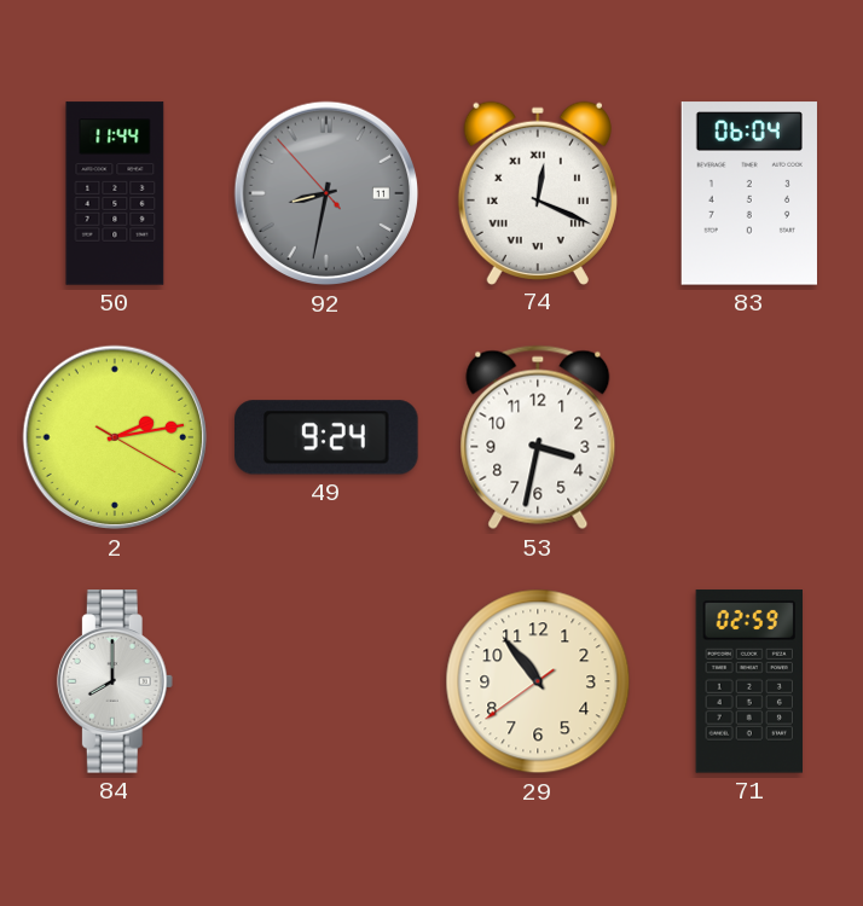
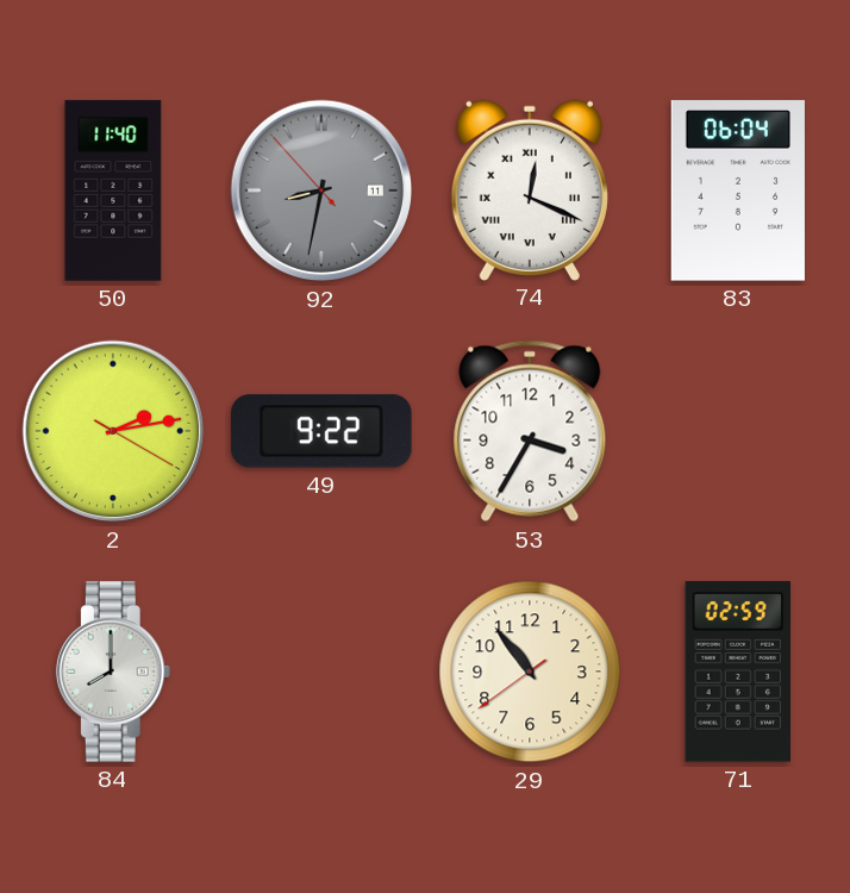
50: 11:44 -> 11:40
49: 9:24 -> 9:22
53: 3:32 -> 3:35
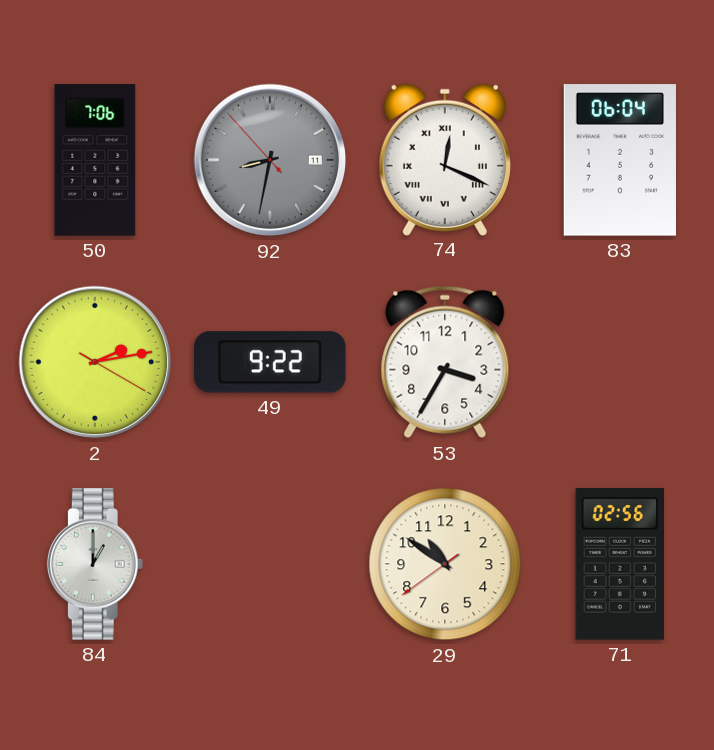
50: 11:40 -> 7:06
84: 8:00 -> 1:00
29: 10:53 -> 10:50
71: 02:59 -> 02:56
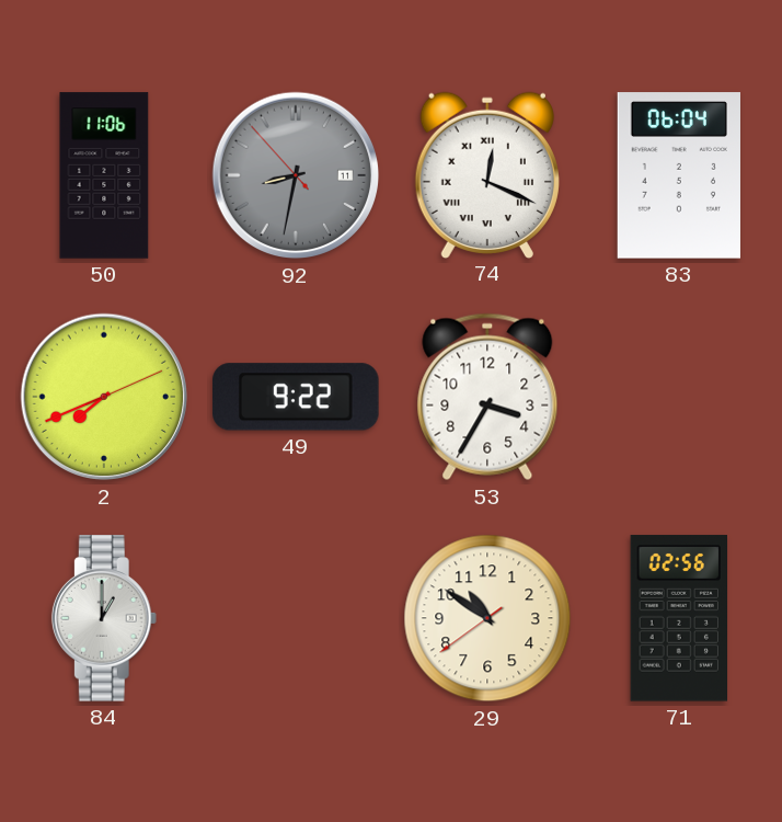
50: 7:06 -> 11:06
2: 2:13 -> 7:41
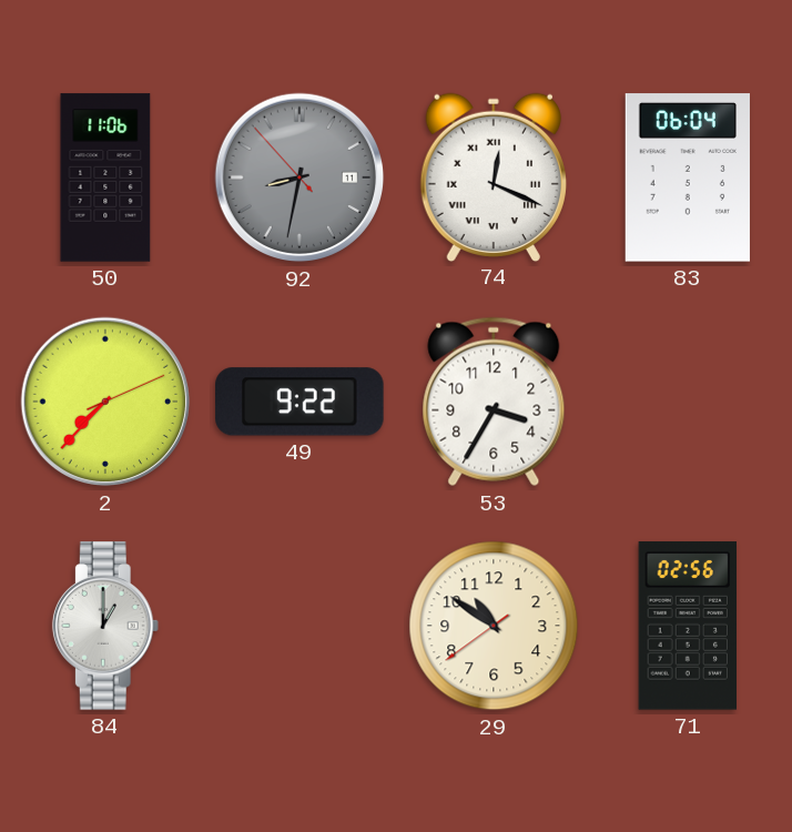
2: 7:41 -> 7:37
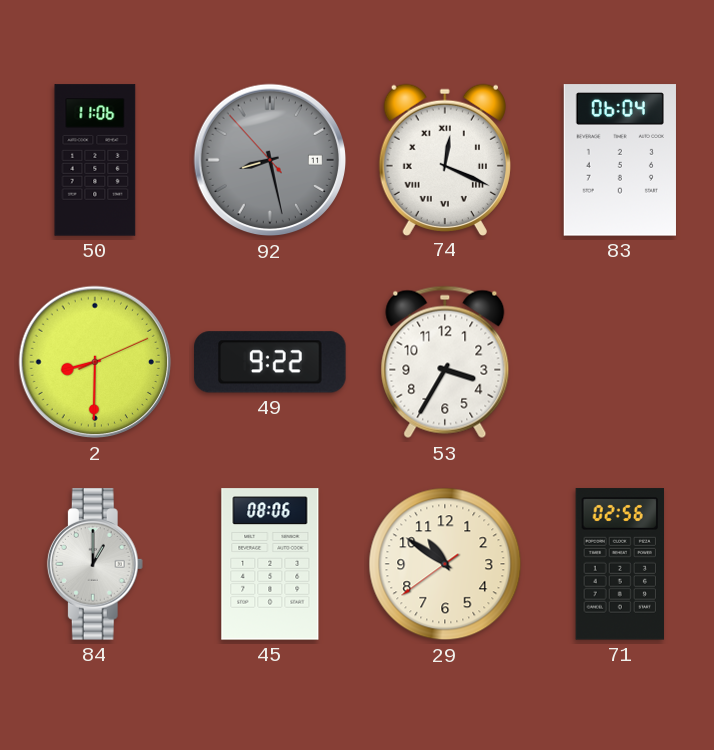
92: 8:31 -> 8:27
2: 7:37 -> 8:30
45: none -> 08:06
